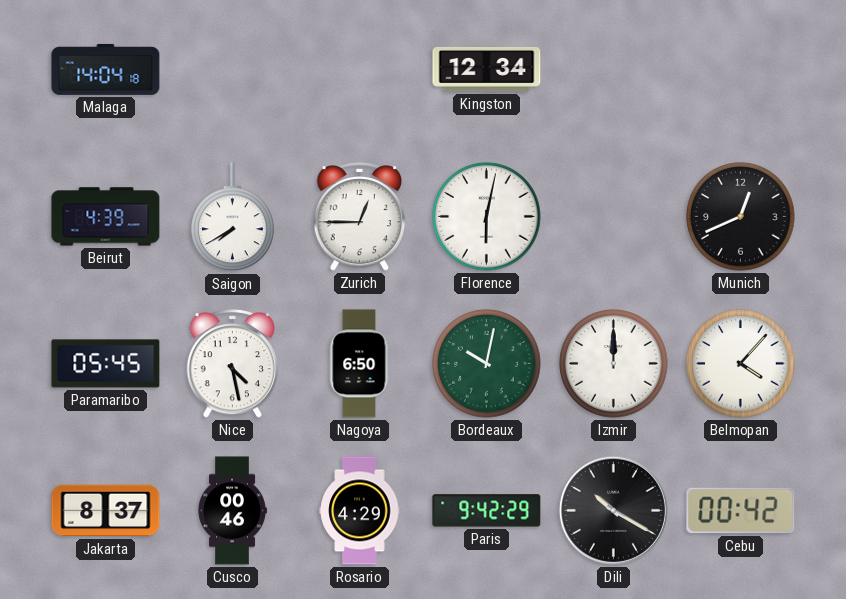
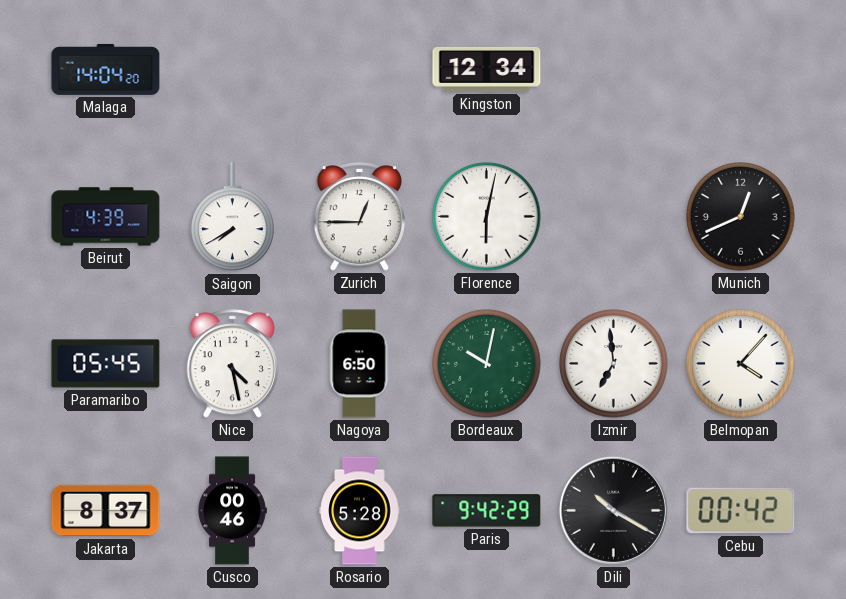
Malaga: 14:04:18 -> 14:04:20
Izmir: 12:00 -> 6:59
Rosario: 4:29 -> 5:28
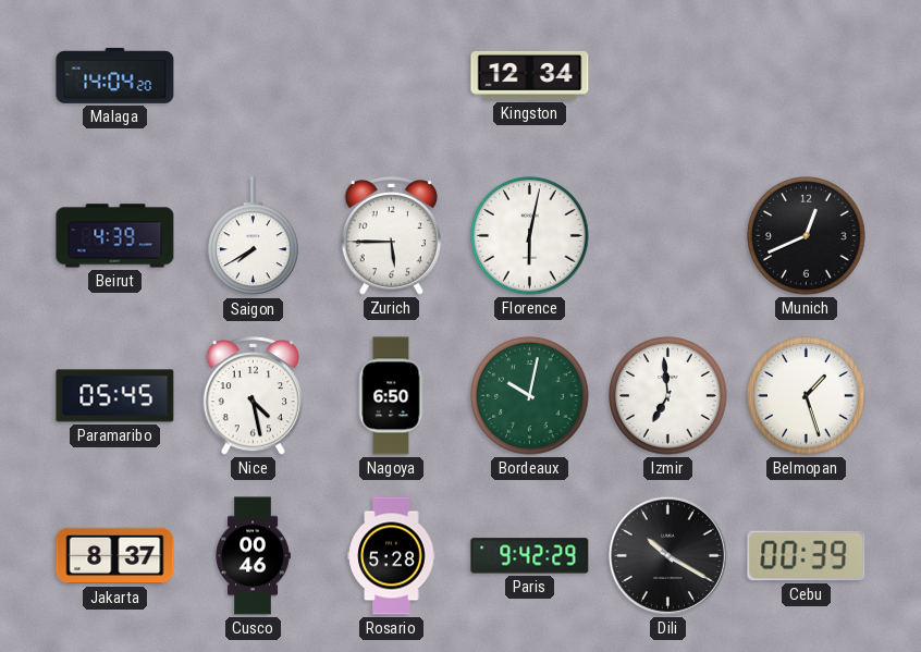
Zurich: 12:45 -> 5:45
Belmopan: 4:07 -> 1:27
Cebu: 00:42 -> 00:39
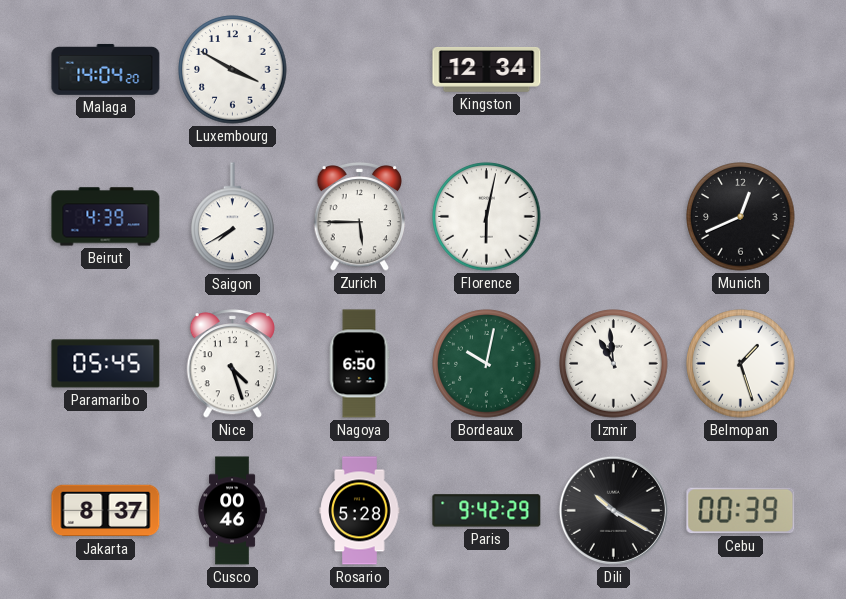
Luxembourg: none -> 3:50
Nice: 4:28 -> 4:27
Izmir: 6:59 -> 10:59
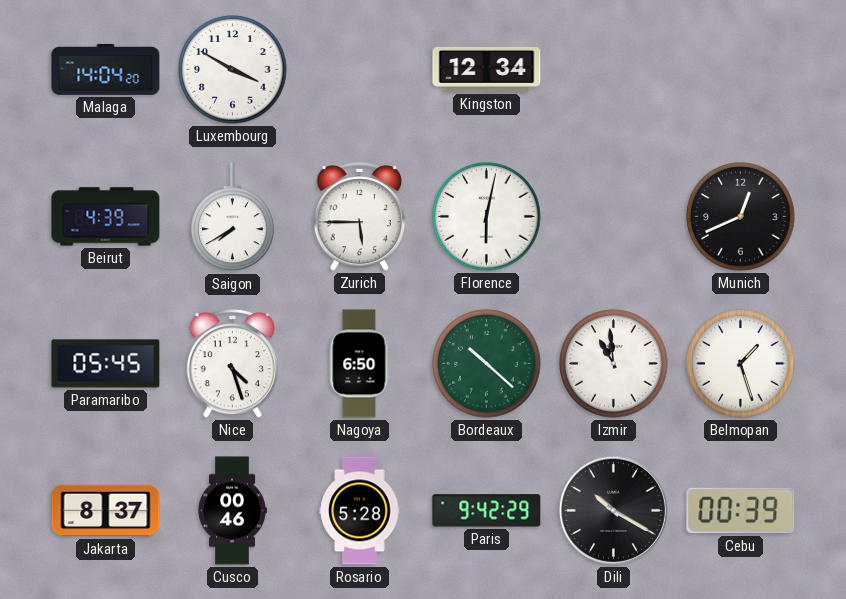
Bordeaux: 10:02 -> 10:22
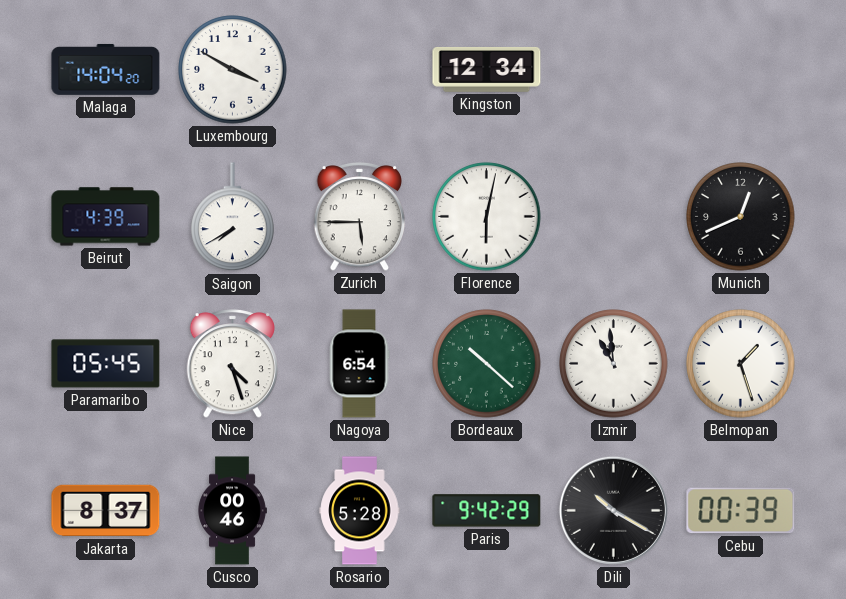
Nagoya: 6:50 -> 6:54
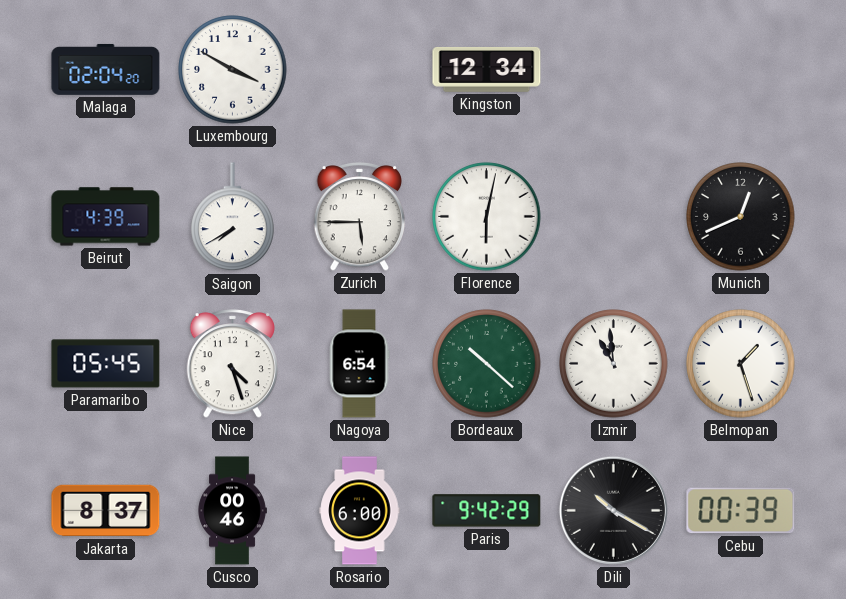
Malaga: 14:04 -> 02:04
Rosario: 5:28 -> 6:00
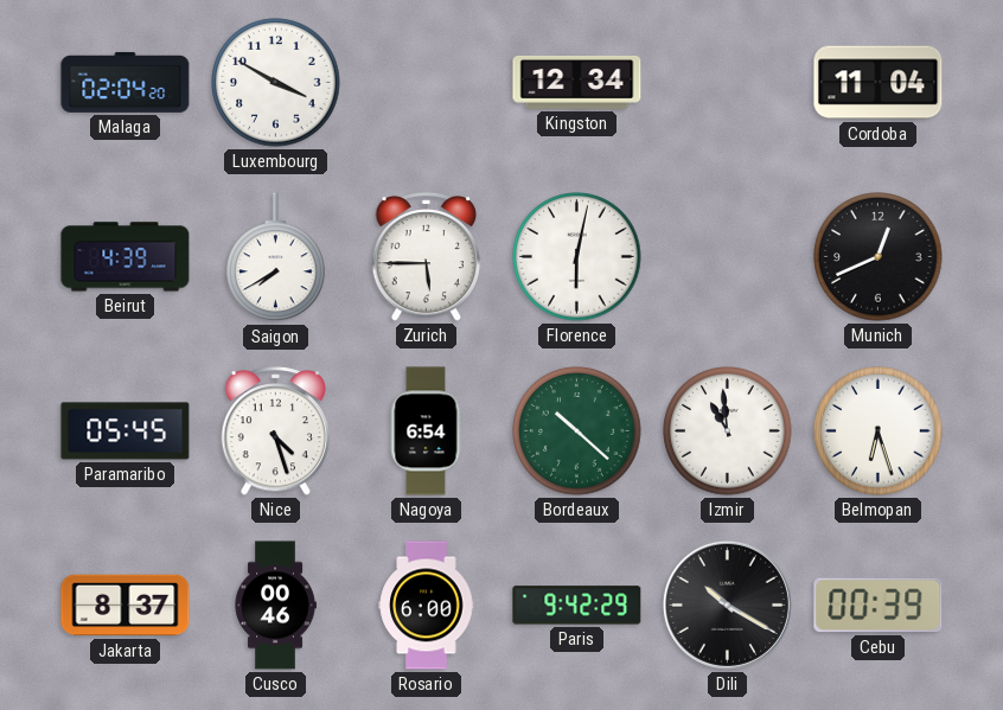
Cordoba: none -> 11:04
Belmopan: 1:27 -> 6:27
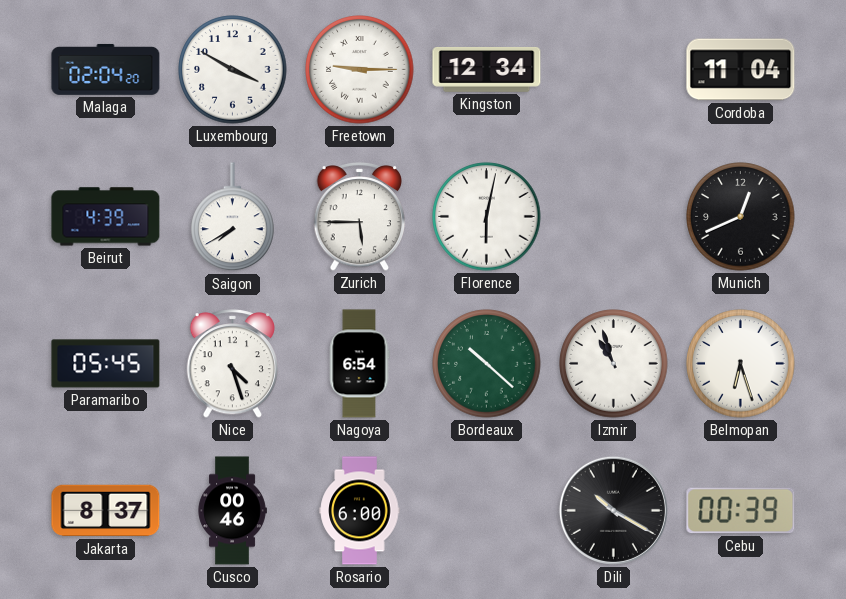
Freetown: none -> 9:15
Izmir: 10:59 -> 10:57
Paris: 9:42 -> none
